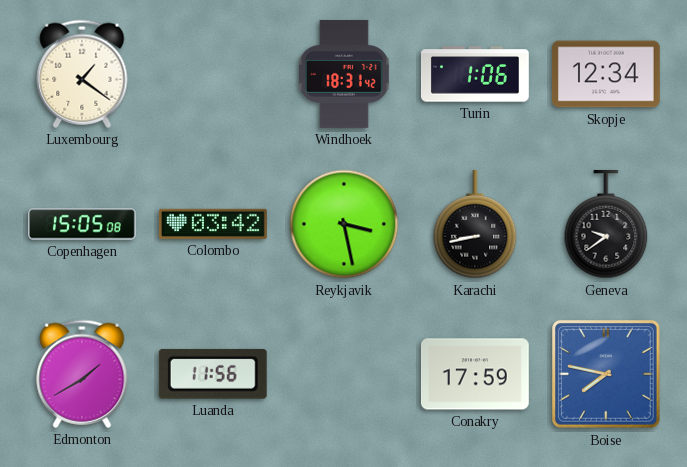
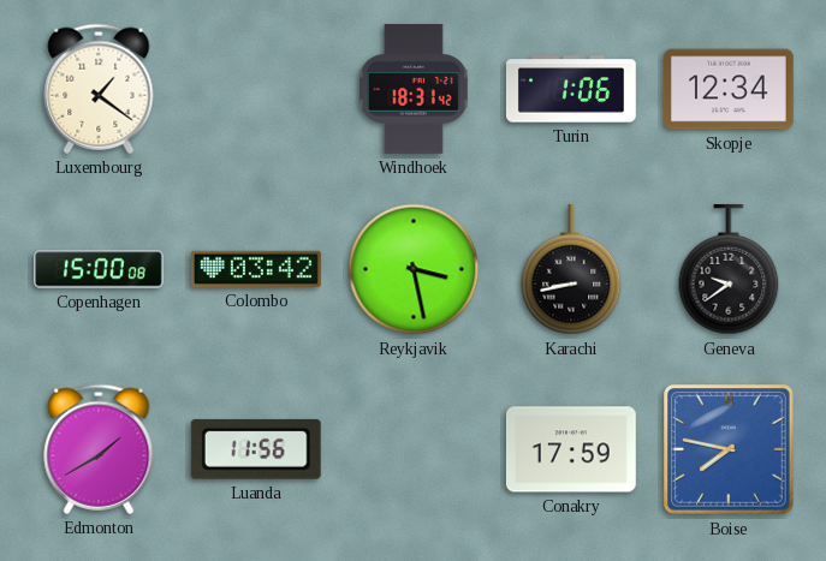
Copenhagen: 15:05 -> 15:00
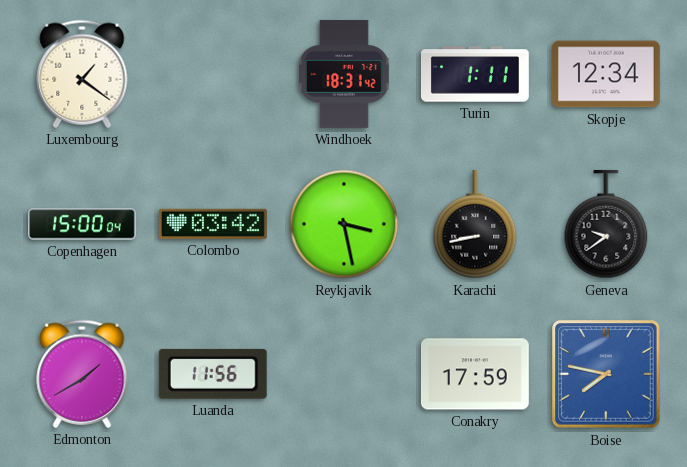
Turin: 1:06 -> 1:11
Copenhagen: 15:00:08 -> 15:00:04
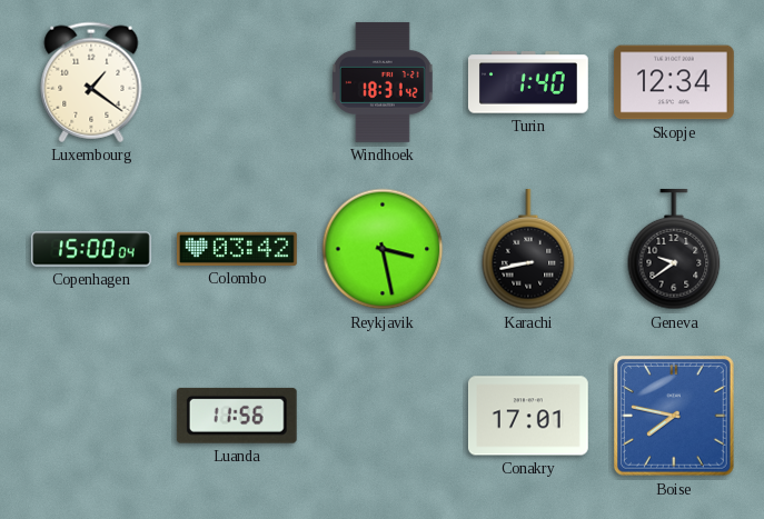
Turin: 1:11 -> 1:40
Edmonton: 1:40 -> none
Conakry: 17:59 -> 17:01
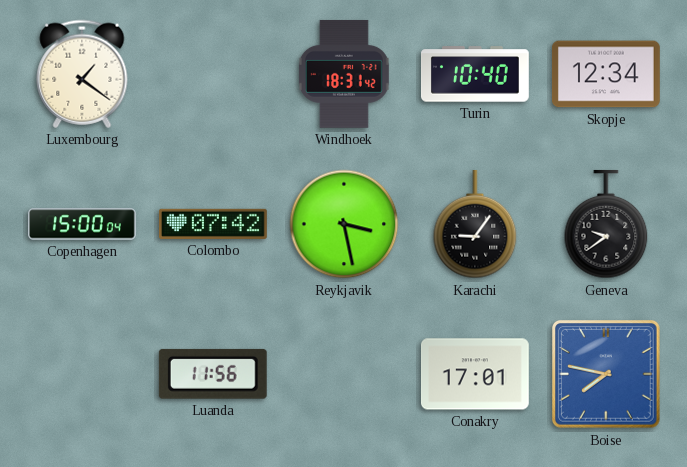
Turin: 1:40 -> 10:40
Colombo: 03:42 -> 07:42
Karachi: 8:43 -> 9:06
